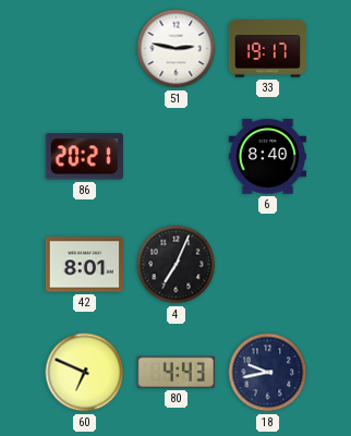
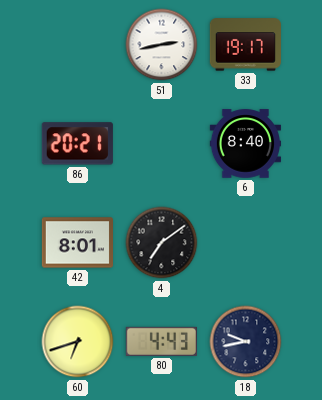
51: 2:47 -> 2:43
4: 7:04 -> 7:09
60: 6:49 -> 6:42
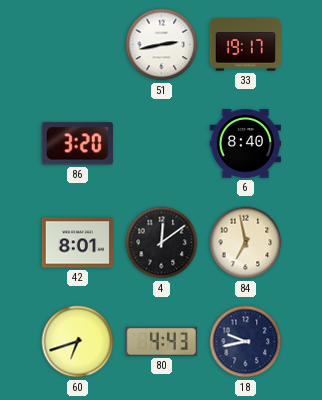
86: 20:21 -> 3:20
4: 7:09 -> 12:09
84: none -> 6:58
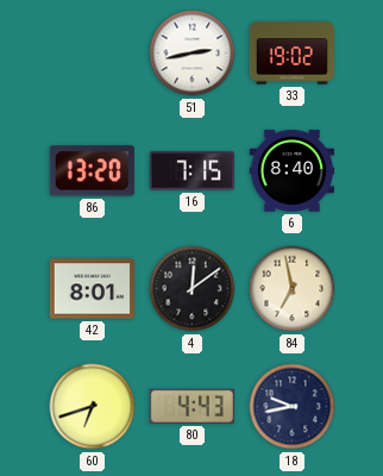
33: 19:17 -> 19:02
86: 3:20 -> 13:20
16: none -> 7:15
